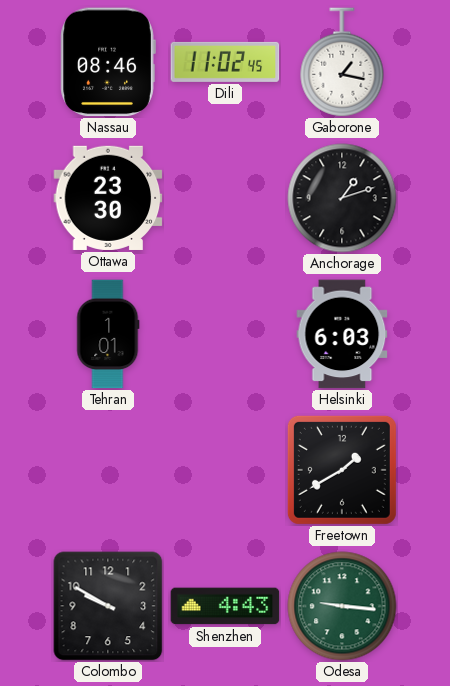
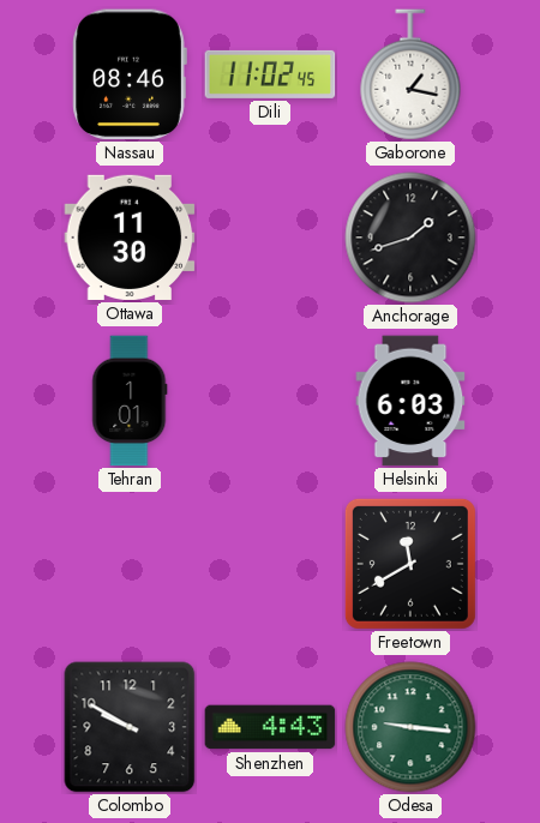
Ottawa: 23:30 -> 11:30
Anchorage: 1:12 -> 1:42
Freetown: 1:40 -> 11:40
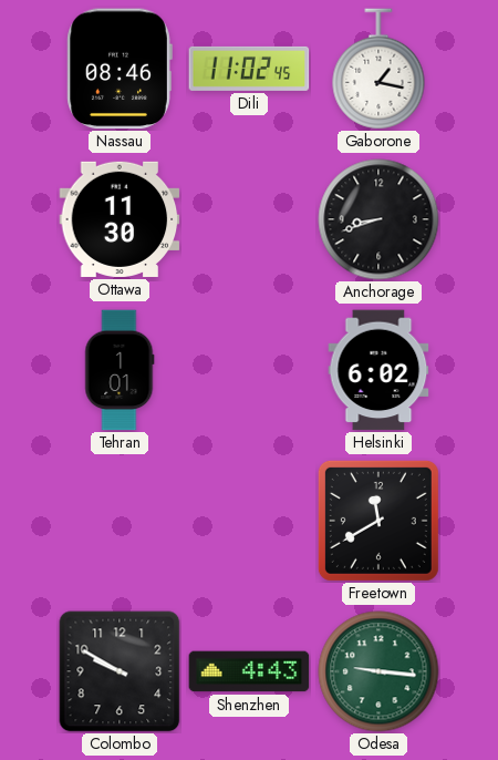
Anchorage: 1:42 -> 8:42
Helsinki: 6:03 -> 6:02
